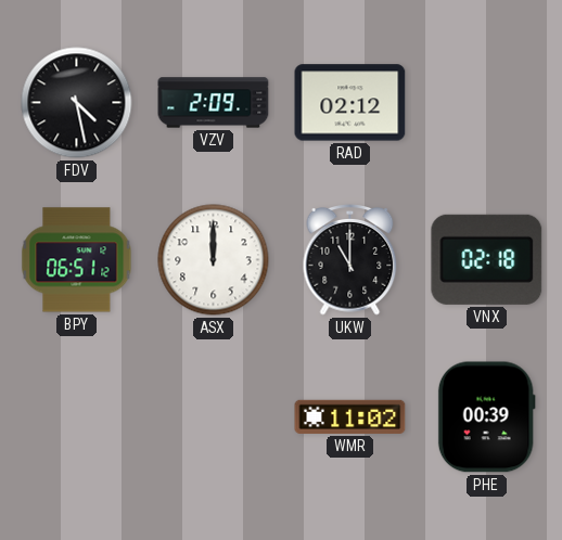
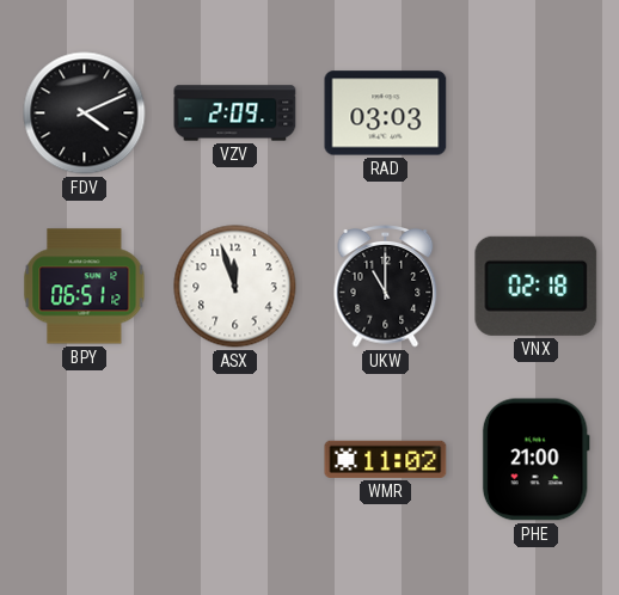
FDV: 4:28 -> 4:11
RAD: 02:12 -> 03:03
ASX: 12:00 -> 11:57
PHE: 00:39 -> 21:00
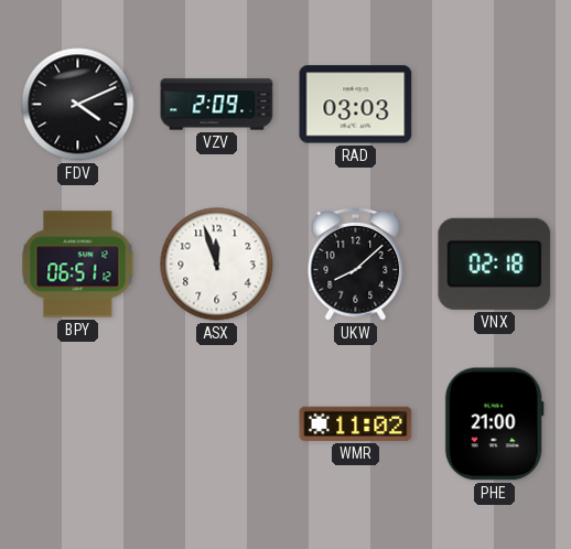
UKW: 11:00 -> 8:08
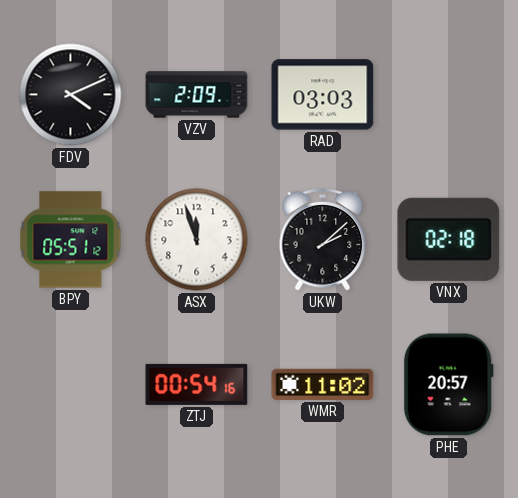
BPY: 06:51 -> 05:51
UKW: 8:08 -> 2:08
ZTJ: none -> 00:54
PHE: 21:00 -> 20:57
